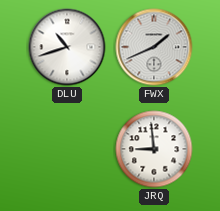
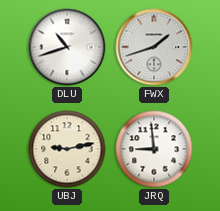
FWX: 1:41 -> 1:42
UBJ: none -> 9:13
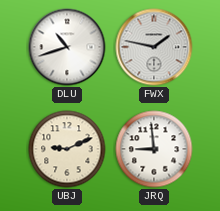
FWX: 1:42 -> 1:47
UBJ: 9:13 -> 9:11
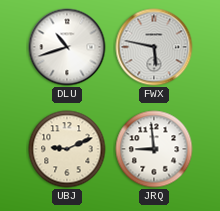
FWX: 1:47 -> 5:47
